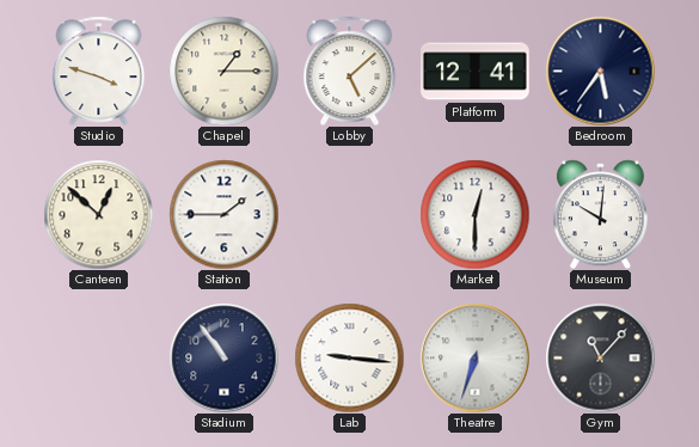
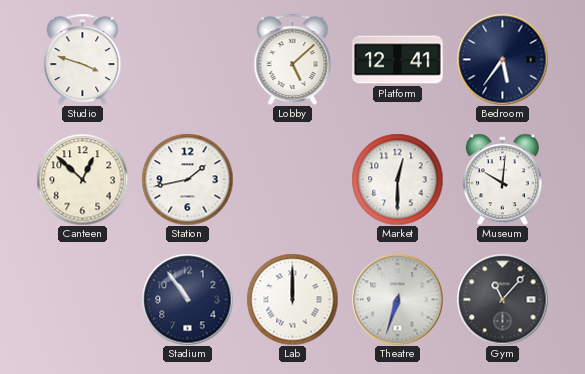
Chapel: 1:15 -> none
Station: 1:45 -> 1:43
Lab: 9:16 -> 12:00
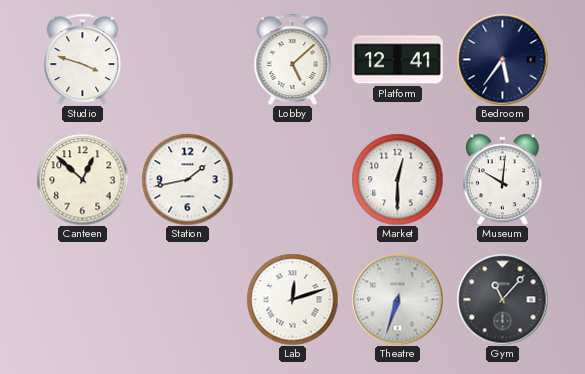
Stadium: 10:54 -> none
Lab: 12:00 -> 12:12
